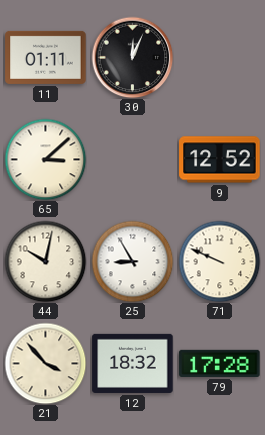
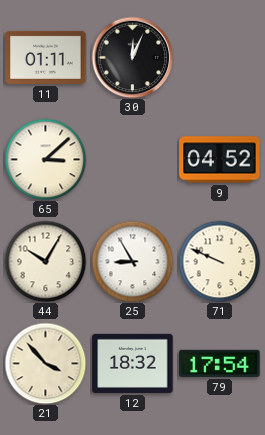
9: 12:52 -> 04:52
44: 10:02 -> 10:05
79: 17:28 -> 17:54
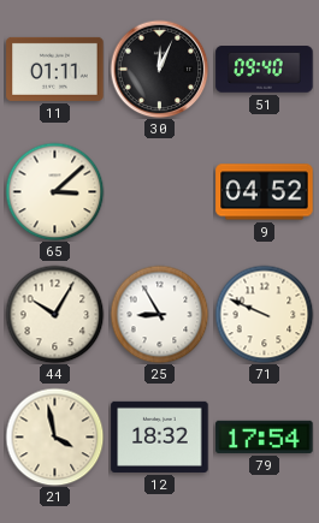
51: none -> 09:40
21: 3:53 -> 3:58
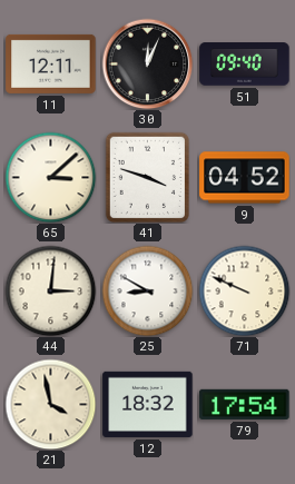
11: 01:11 -> 12:11
41: none -> 3:48
44: 10:05 -> 3:01
25: 8:55 -> 8:50
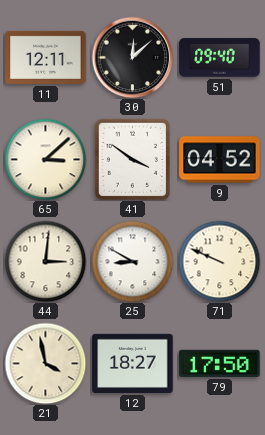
30: 12:04 -> 12:08
41: 3:48 -> 3:51
12: 18:32 -> 18:27
79: 17:54 -> 17:50
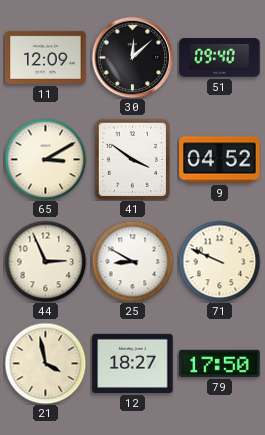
11: 12:11 -> 12:09
65: 3:08 -> 3:10
44: 3:01 -> 2:56
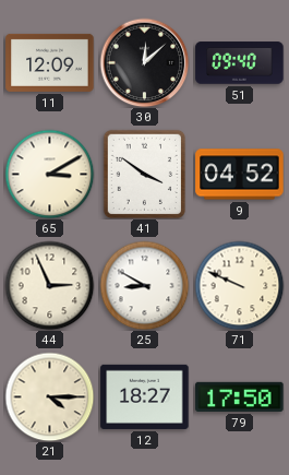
21: 3:58 -> 4:15
